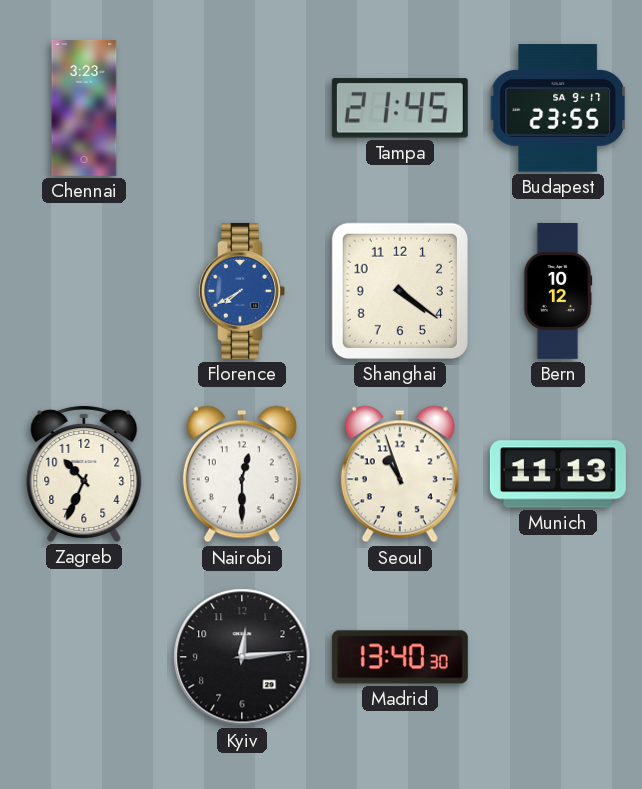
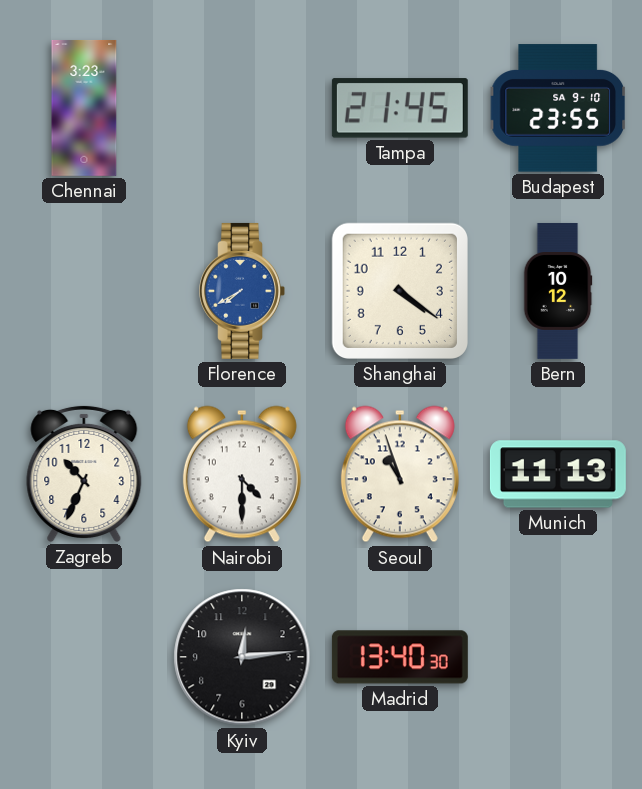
Budapest date: SA 9-17 -> SA 9-10
Nairobi: 12:30 -> 4:30
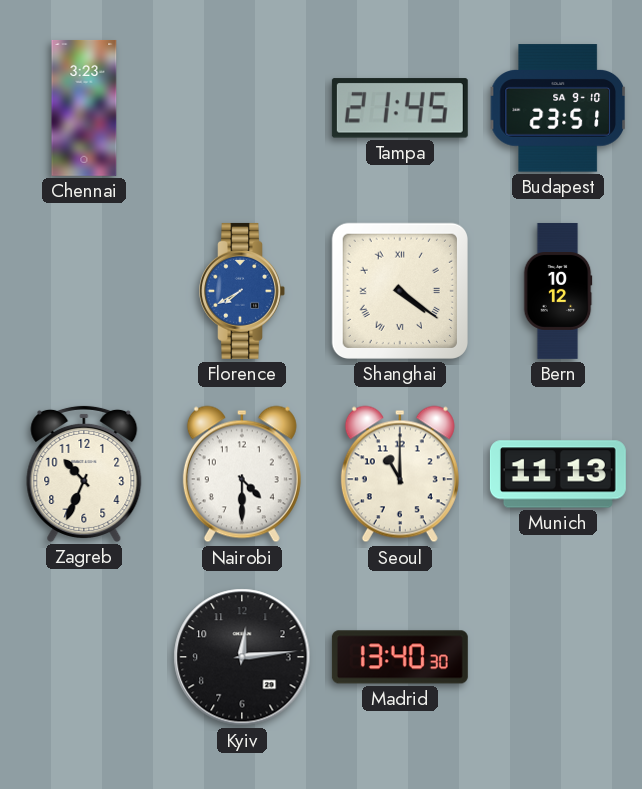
Budapest: 23:55 -> 23:51
Shanghai numerals: Arabic -> Roman
Seoul: 10:57 -> 11:00
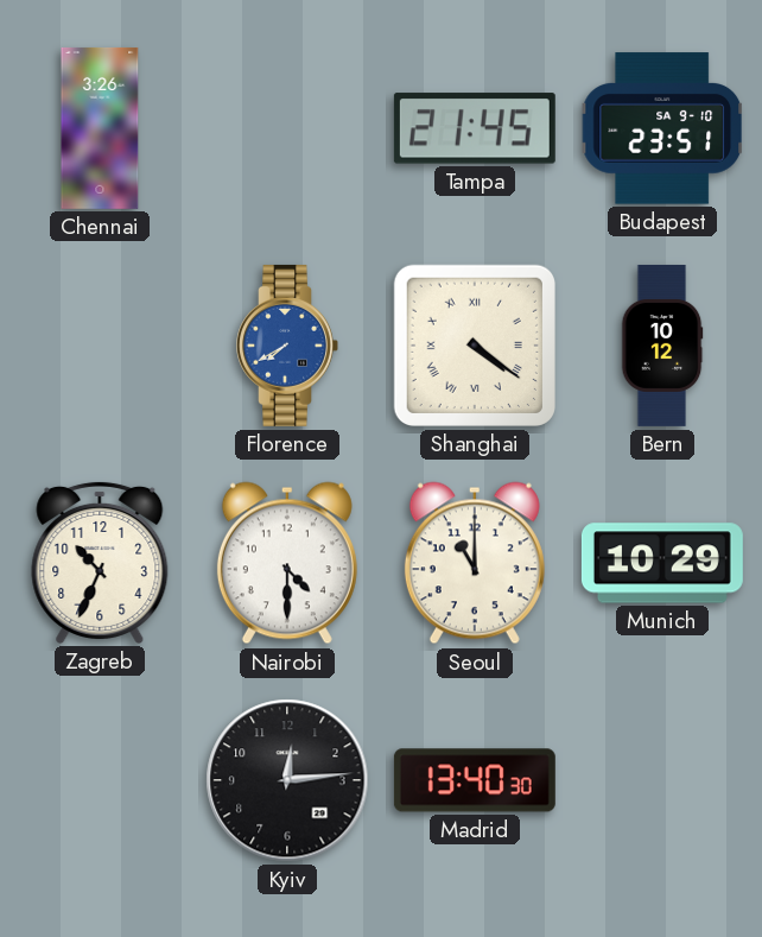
Chennai: 3:23 -> 3:26
Munich: 11:13 -> 10:29
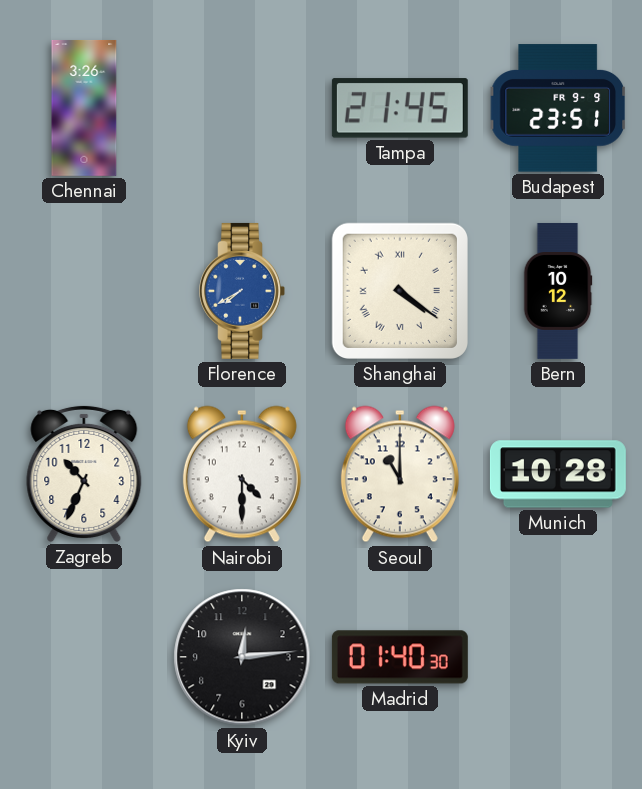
Budapest date: SA 9-10 -> FR 9-9
Munich: 10:29 -> 10:28
Madrid: 13:40 -> 01:40
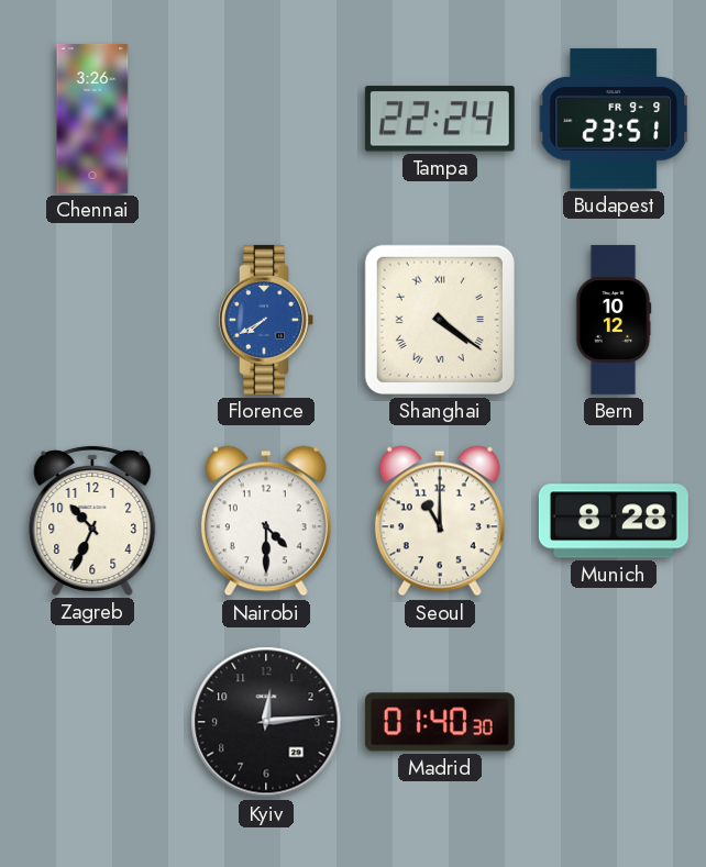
Tampa: 21:45 -> 22:24
Munich: 10:28 -> 8:28
